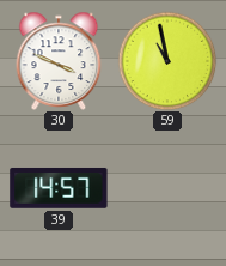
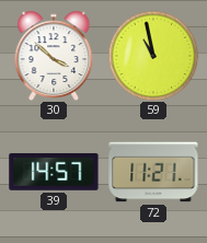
30: 3:49 -> 3:52
72: none -> 11:21
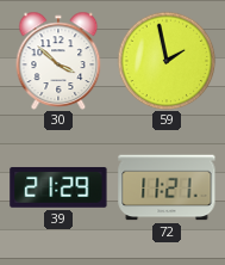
59: 10:58 -> 1:58
39: 14:57 -> 21:29
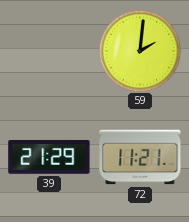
30: 3:52 -> none
59: 1:58 -> 2:01
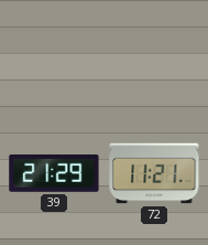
59: 2:01 -> none
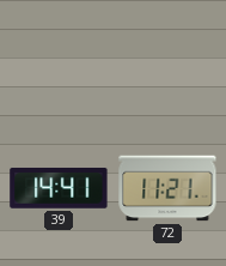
39: 21:29 -> 14:41
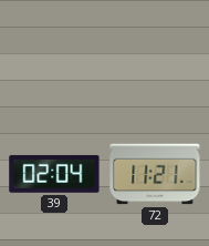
39: 14:41 -> 02:04
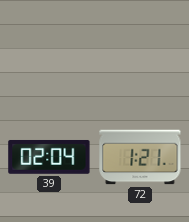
72: 11:21 -> 1:21
